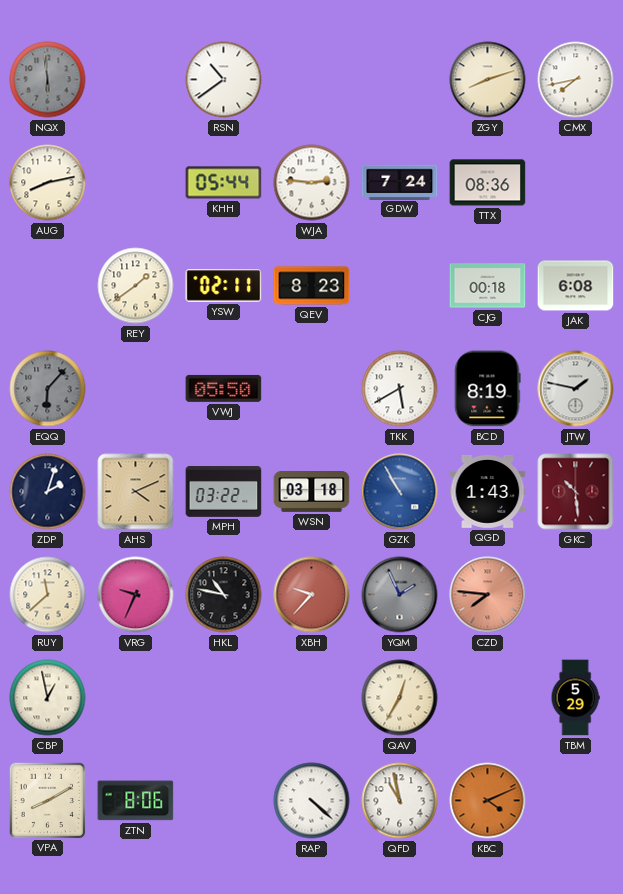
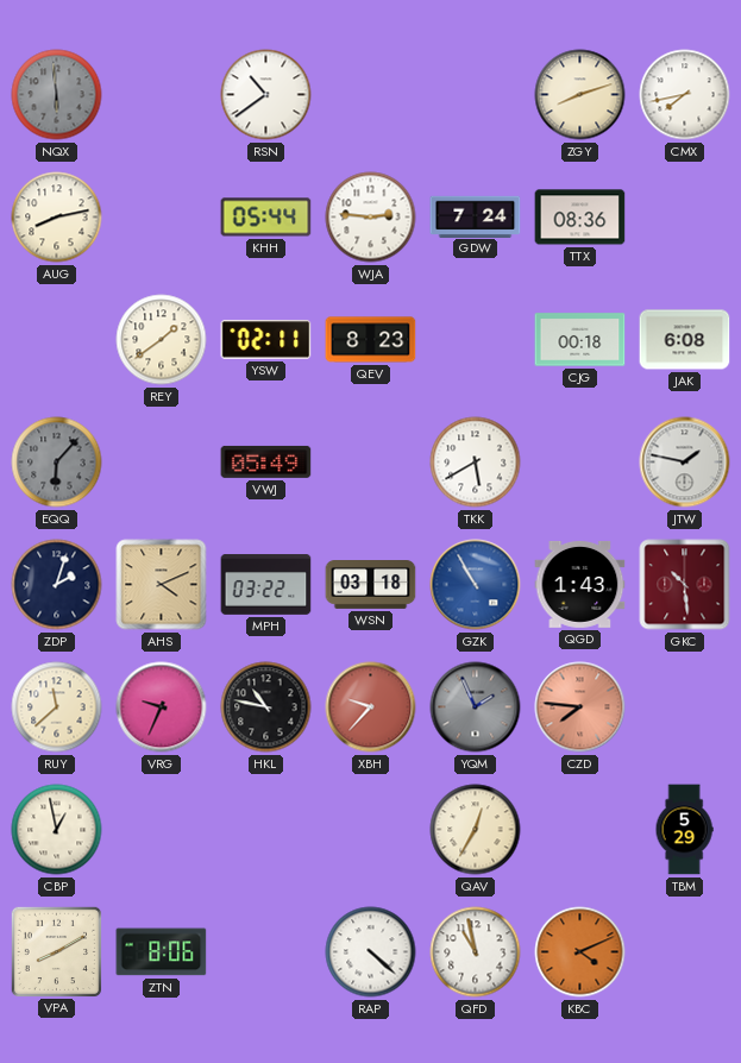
VWJ: 05:50 -> 05:49
BCD: 8:19 -> none
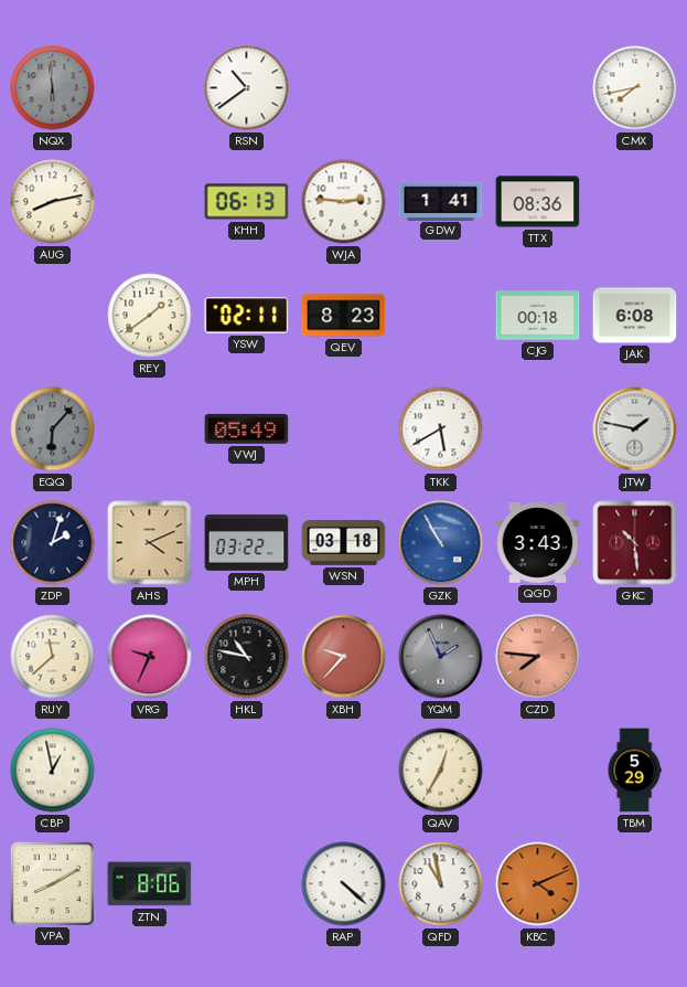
ZGY: 8:12 -> none
KHH: 05:44 -> 06:13
GDW: 7:24 -> 1:41
QGD: 1:43 -> 3:43
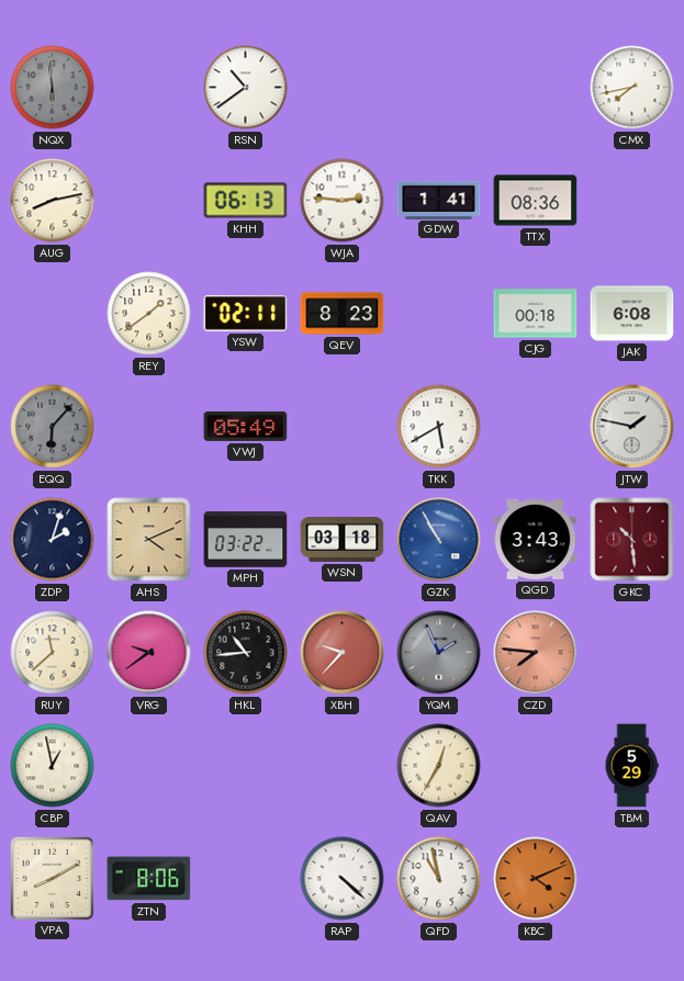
VRG: 9:34 -> 9:39
HKL: 10:47 -> 10:44
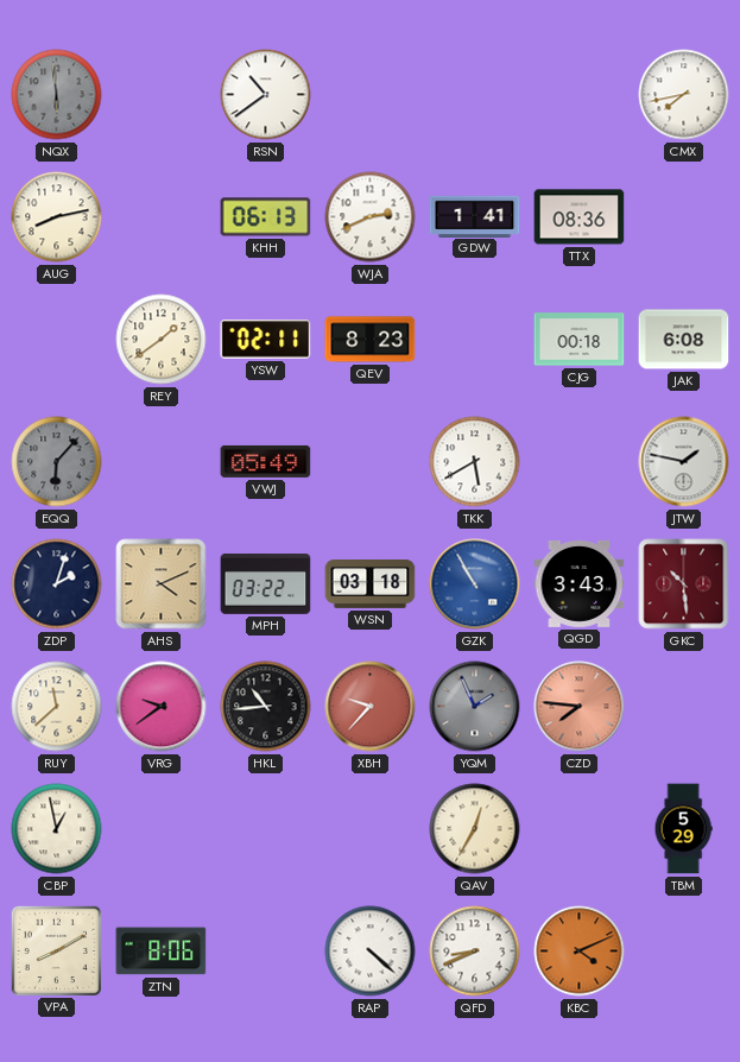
WJA: 2:46 -> 2:41
QFD: 10:58 -> 8:41
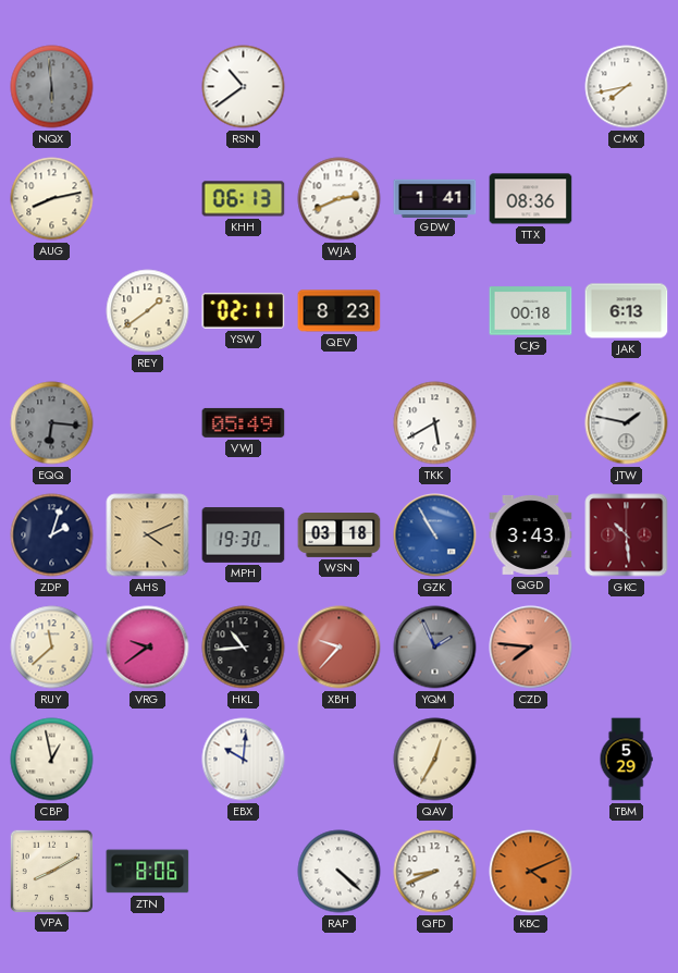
JAK: 6:08 -> 6:13
EQQ: 6:07 -> 6:16
MPH: 03:22 -> 19:30
EBX: none -> 10:01
